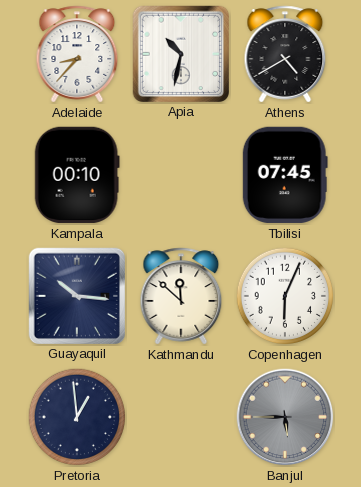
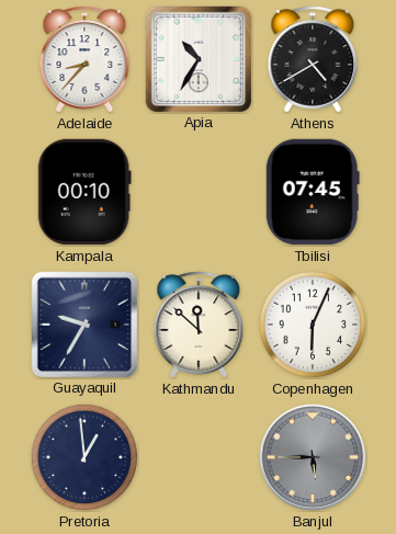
Apia: 10:32 -> 10:35
Guayaquil: 10:16 -> 9:35
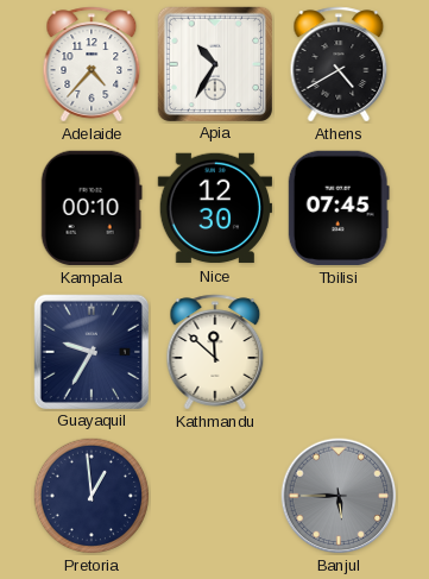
Adelaide: 8:37 -> 4:37
Nice: none -> 12:30
Copenhagen: 6:04 -> none
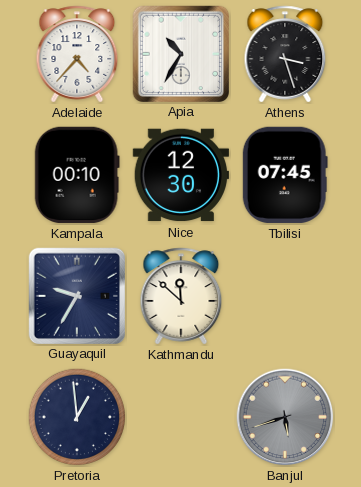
Athens: 4:40 -> 3:27
Banjul: 5:45 -> 5:42
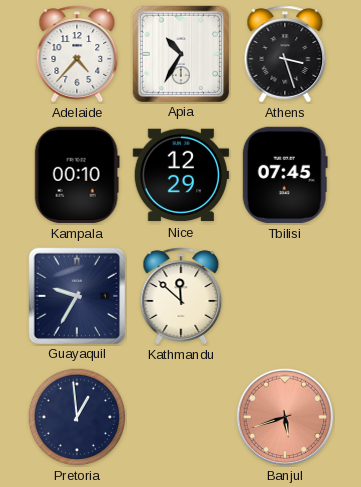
Nice: 12:30 -> 12:29
Banjul dial: grey -> salmon
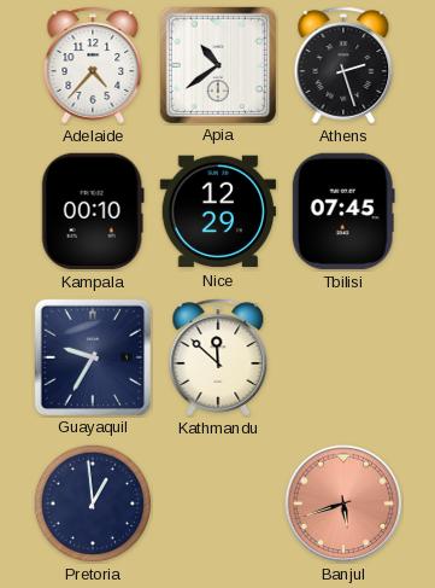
Apia: 10:35 -> 10:39
Athens: 3:27 -> 2:27
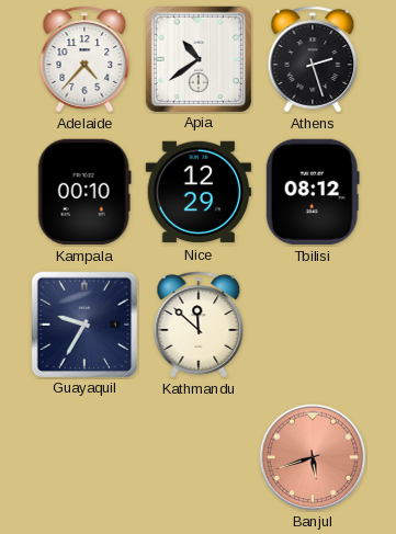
Tbilisi: 07:45 -> 08:12
Pretoria: 12:59 -> none
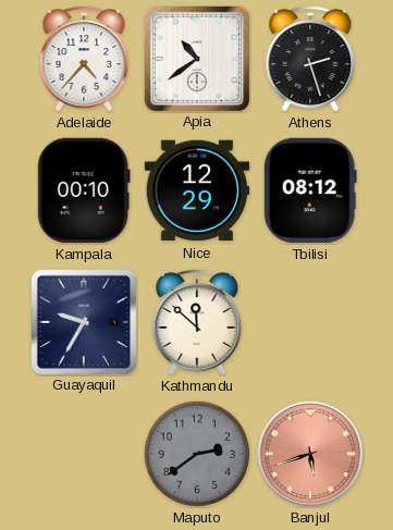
Maputo: none -> 2:39
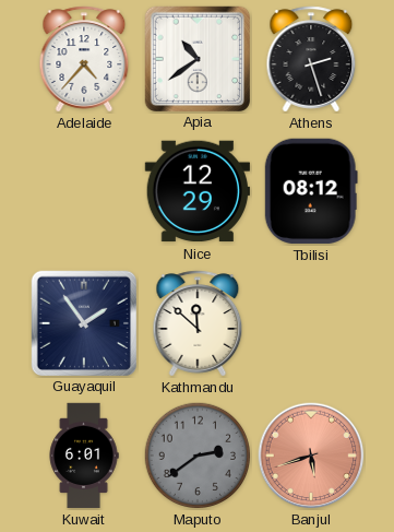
Kampala: 00:10 -> none
Guayaquil: 9:35 -> 1:54
Kuwait: none -> 6:01
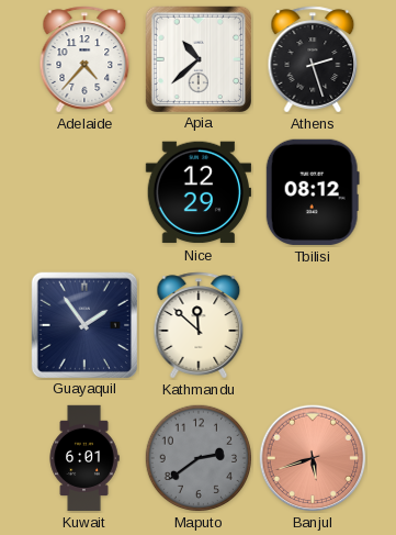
Apia: 10:39 -> 10:38
